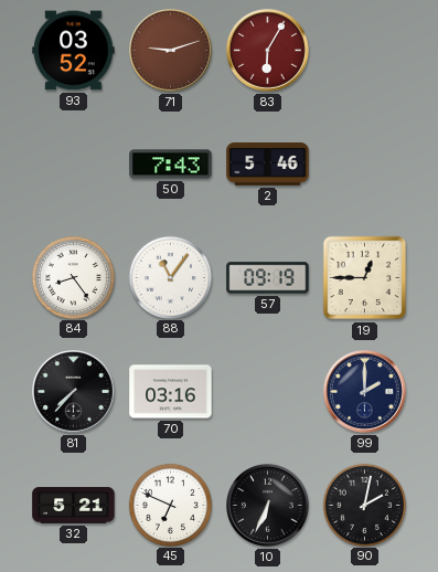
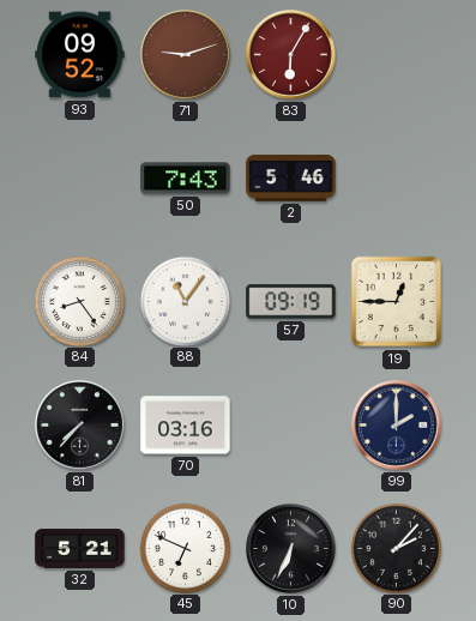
93: 03:52 -> 09:52
90: 2:02 -> 2:07
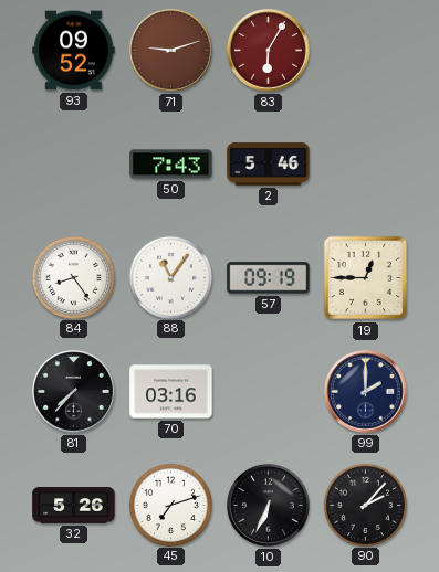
32: 5:21 -> 5:26
45: 6:49 -> 7:12
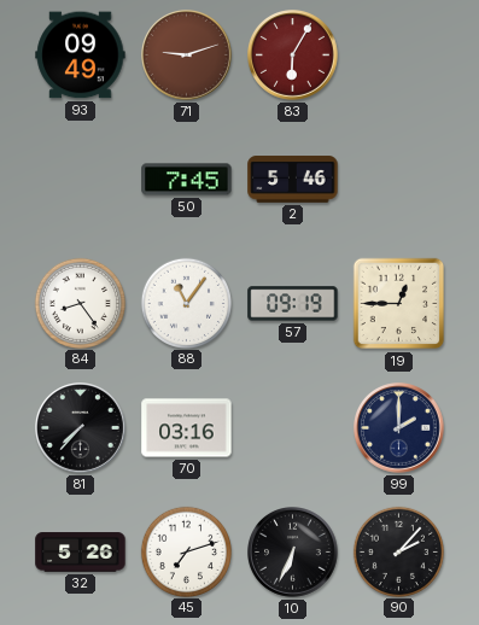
93: 09:52 -> 09:49
50: 7:43 -> 7:45
